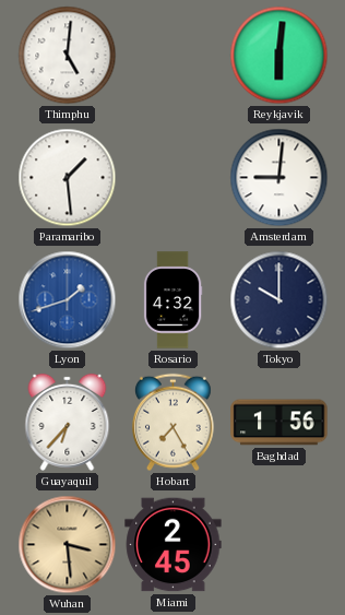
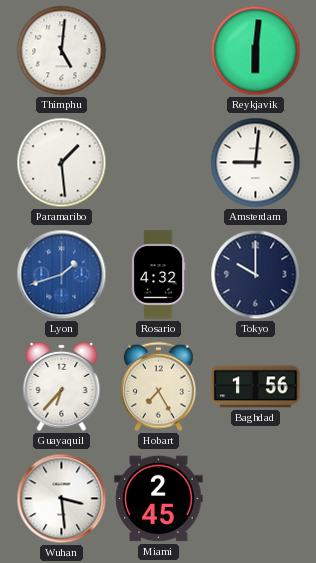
Wuhan dial: champagne -> white
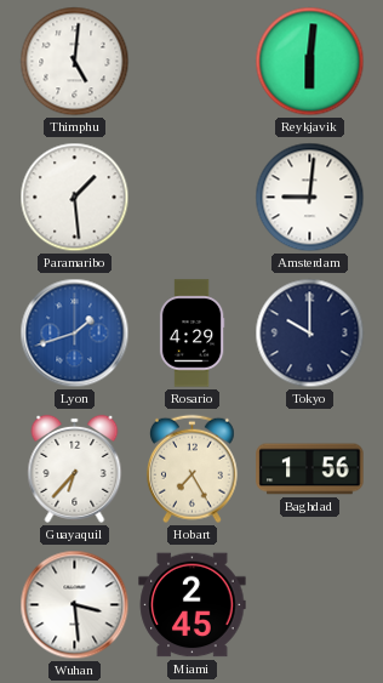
Rosario: 4:32 -> 4:29
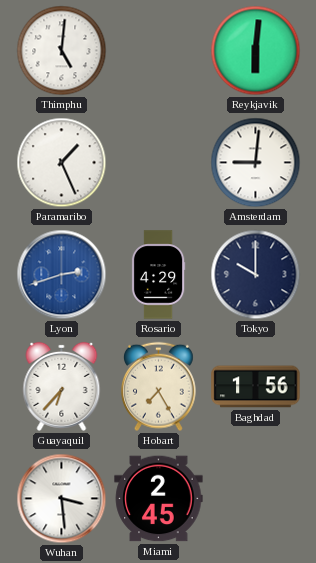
Paramaribo: 1:29 -> 1:26
Lyon: 1:42 -> 2:42
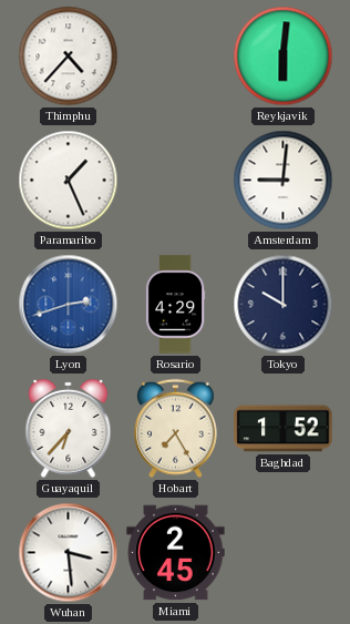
Thimphu: 5:01 -> 4:37
Baghdad: 1:56 -> 1:52
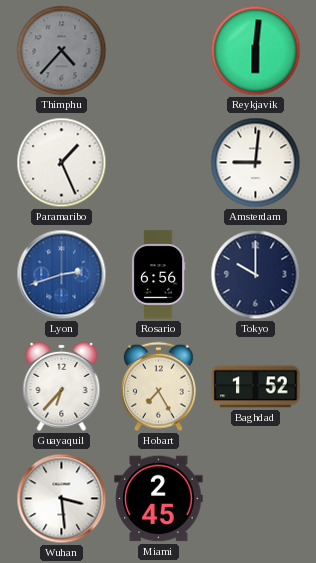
Thimphu dial: white -> grey
Rosario: 4:29 -> 6:56
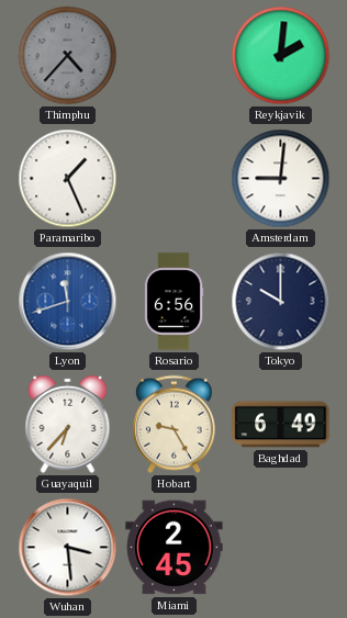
Reykjavik: 6:01 -> 2:01
Lyon: 2:42 -> 11:42
Hobart: 7:25 -> 9:25
Baghdad: 1:52 -> 6:49
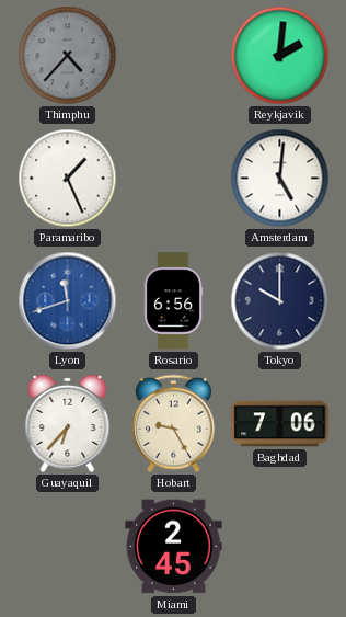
Amsterdam: 9:01 -> 5:01
Baghdad: 6:49 -> 7:06
Wuhan: 3:29 -> none
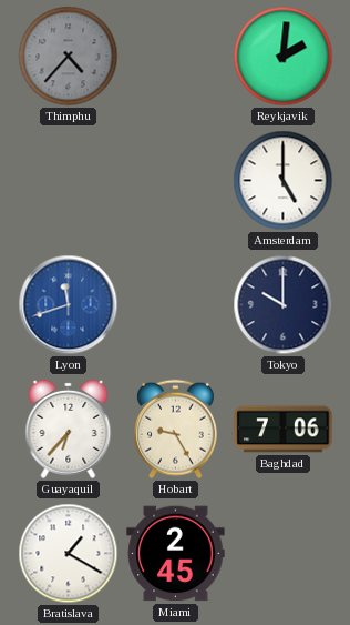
Paramaribo: 1:26 -> none
Amsterdam: 5:01 -> 5:00
Rosario: 6:56 -> none
Bratislava: none -> 1:20
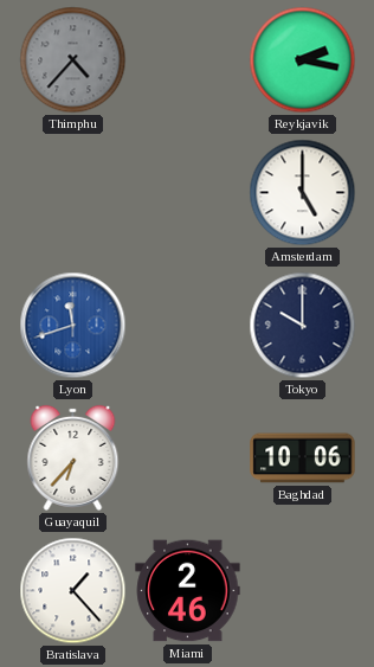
Reykjavik: 2:01 -> 2:17
Hobart: 9:25 -> none
Baghdad: 7:06 -> 10:06
Bratislava: 1:20 -> 1:23
Miami: 2:45 -> 2:46
